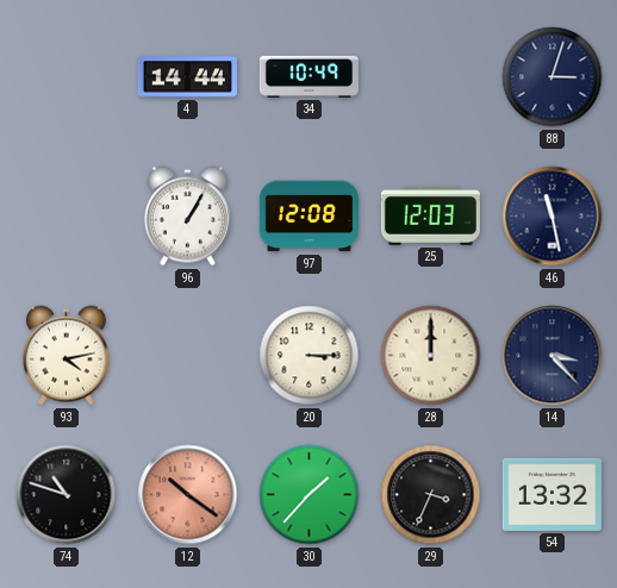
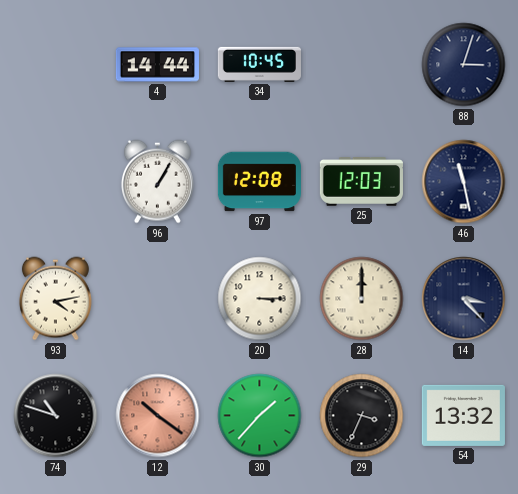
34: 10:49 -> 10:45
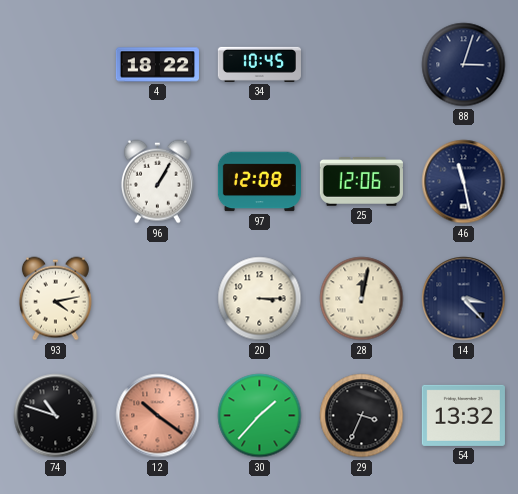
4: 14:44 -> 18:22
25: 12:03 -> 12:06
28: 12:00 -> 12:02
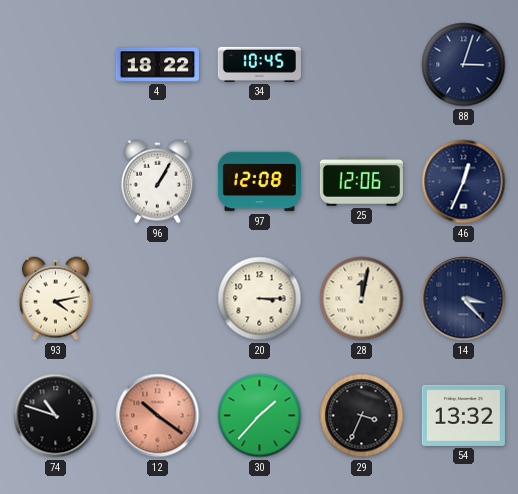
46: 11:28 -> 12:34
